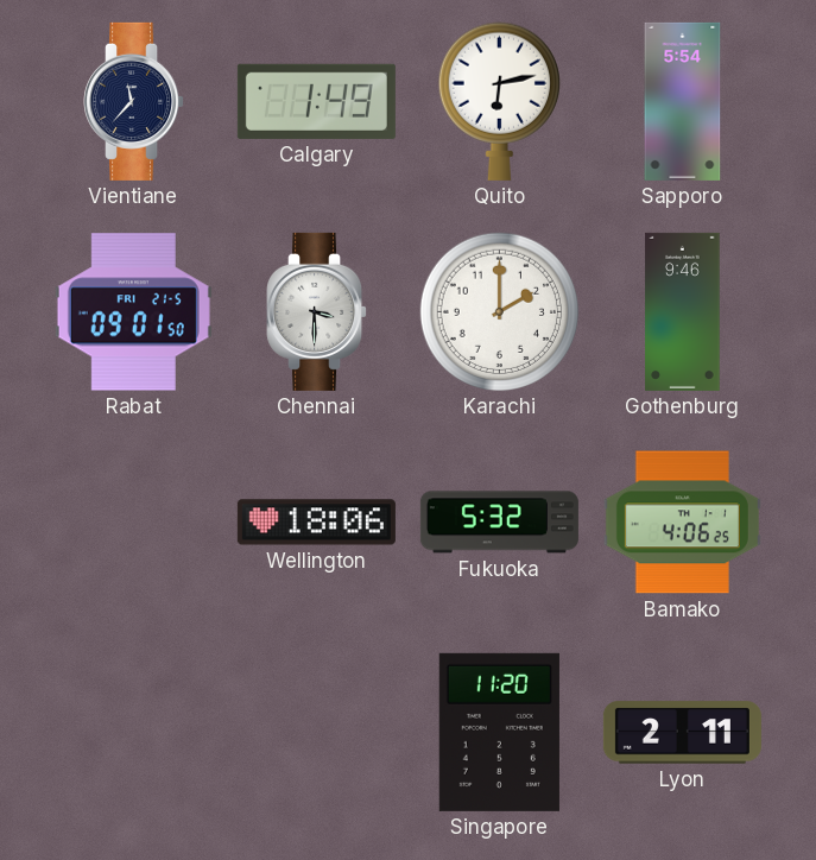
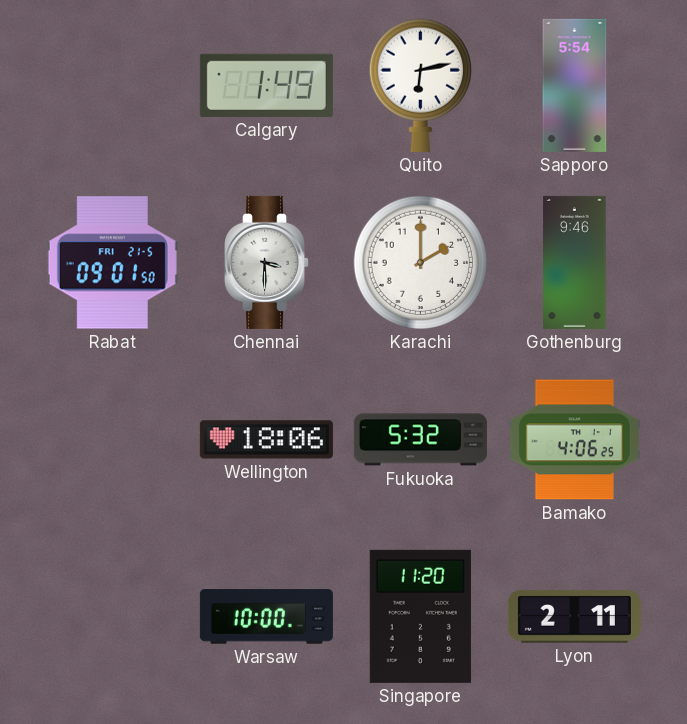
Vientiane: 11:37 -> none
Warsaw: none -> 10:00
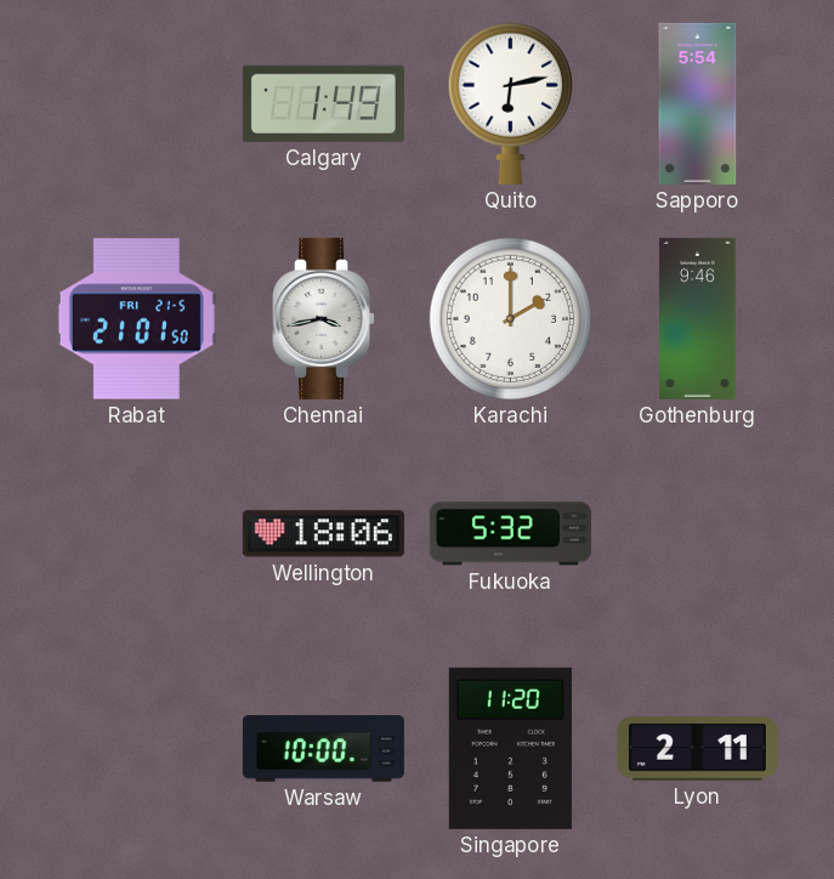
Rabat: 09:01 -> 21:01
Chennai: 3:30 -> 3:43
Bamako: 4:06 -> none
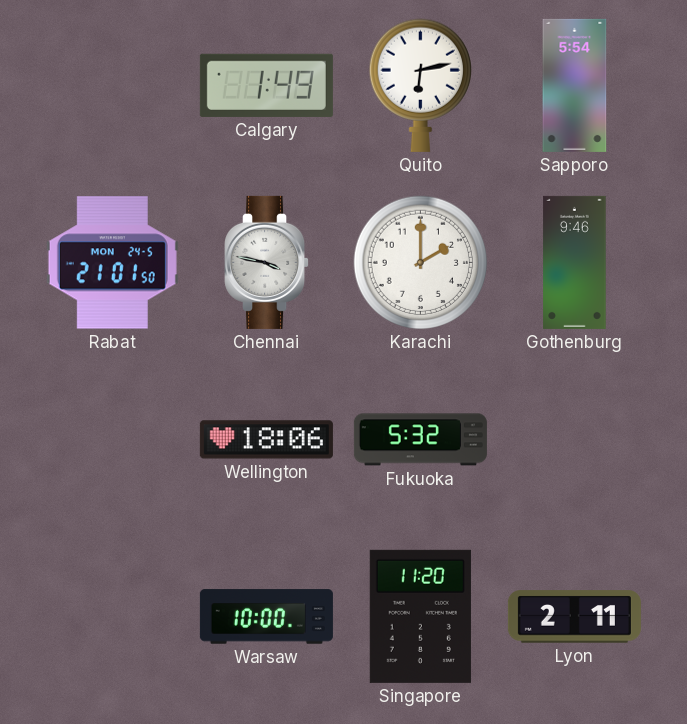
Rabat date: FRI 21-5 -> MON 24-5
Chennai: 3:43 -> 3:47
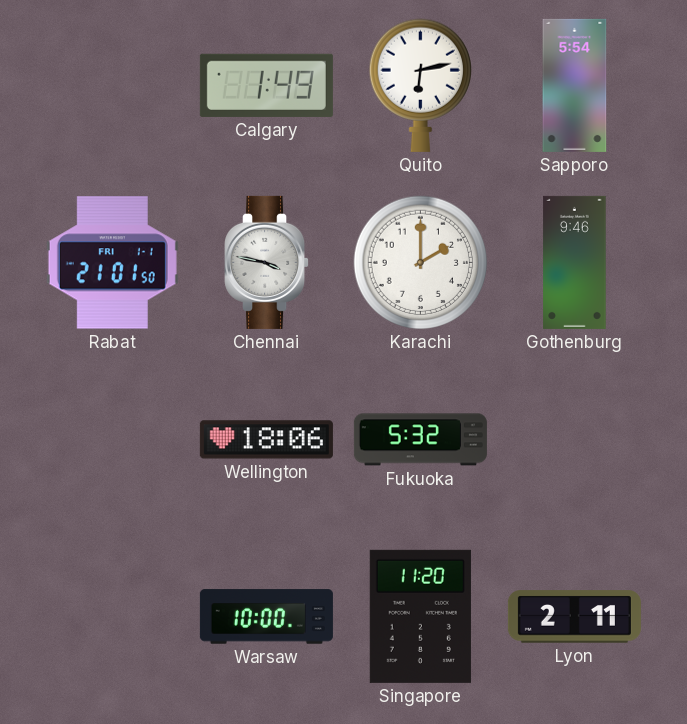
Rabat date: MON 24-5 -> FRI 1-1
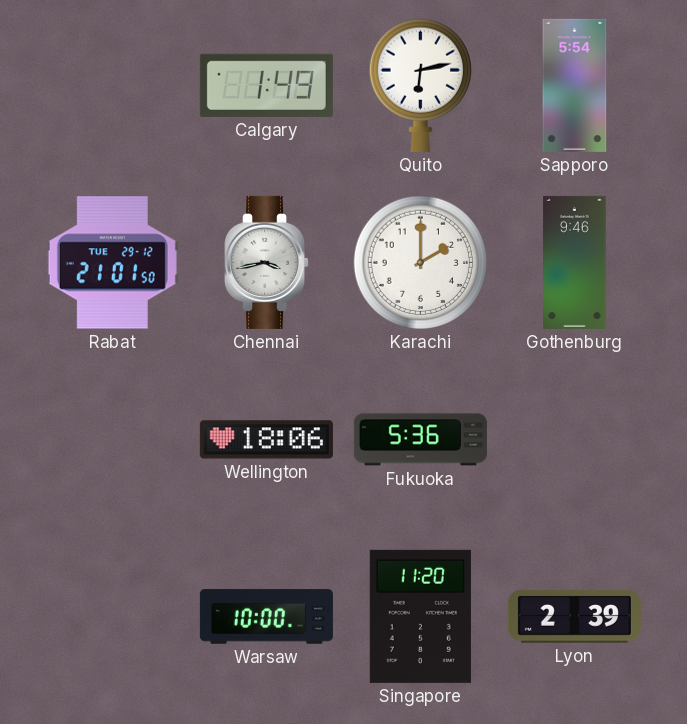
Rabat date: FRI 1-1 -> TUE 29-12
Chennai: 3:47 -> 3:43
Fukuoka: 5:32 -> 5:36
Lyon: 2:11 -> 2:39
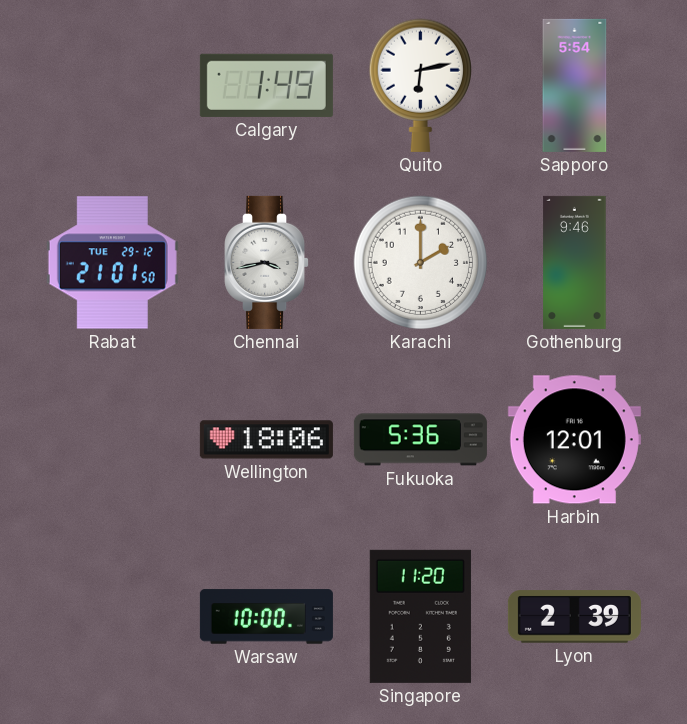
Harbin: none -> 12:01
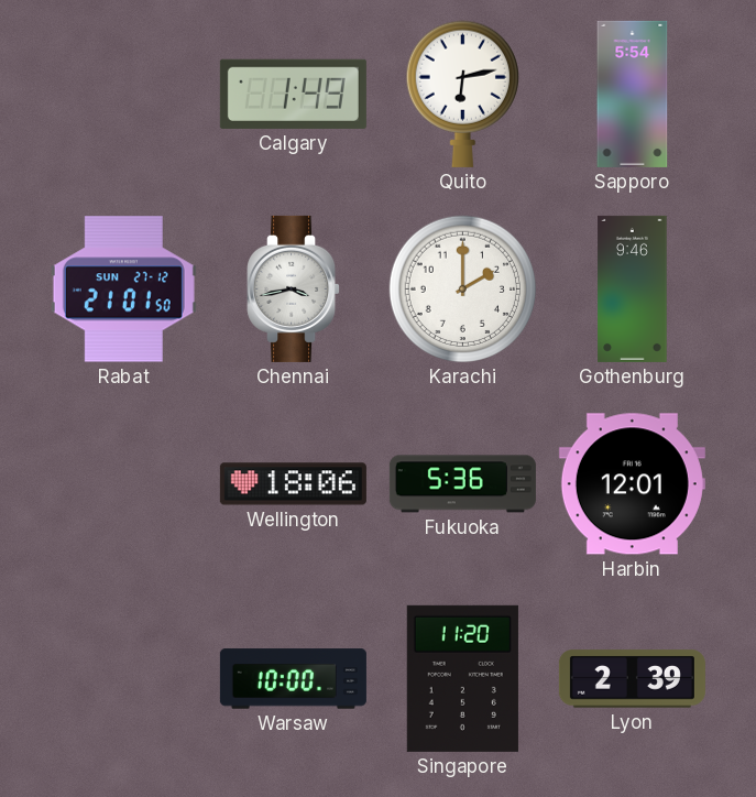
Rabat date: TUE 29-12 -> SUN 27-12
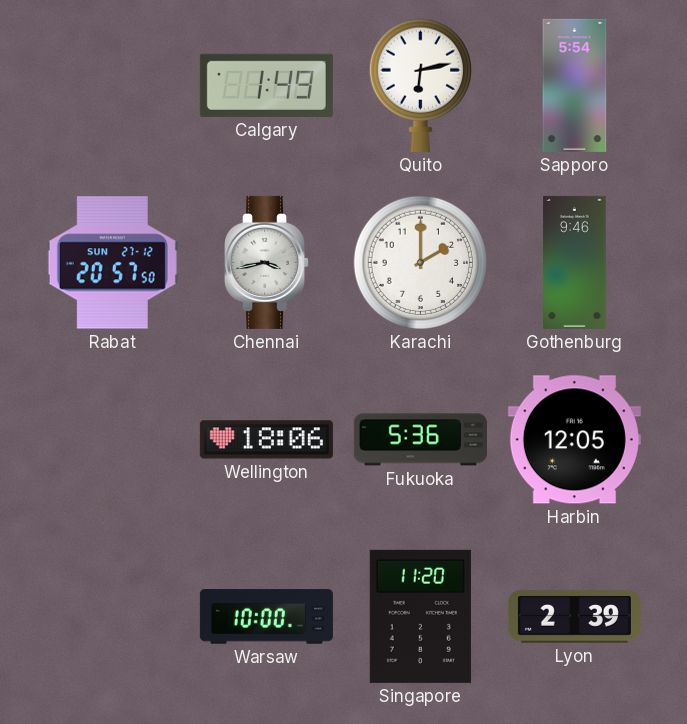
Rabat: 21:01 -> 20:57
Harbin: 12:01 -> 12:05
